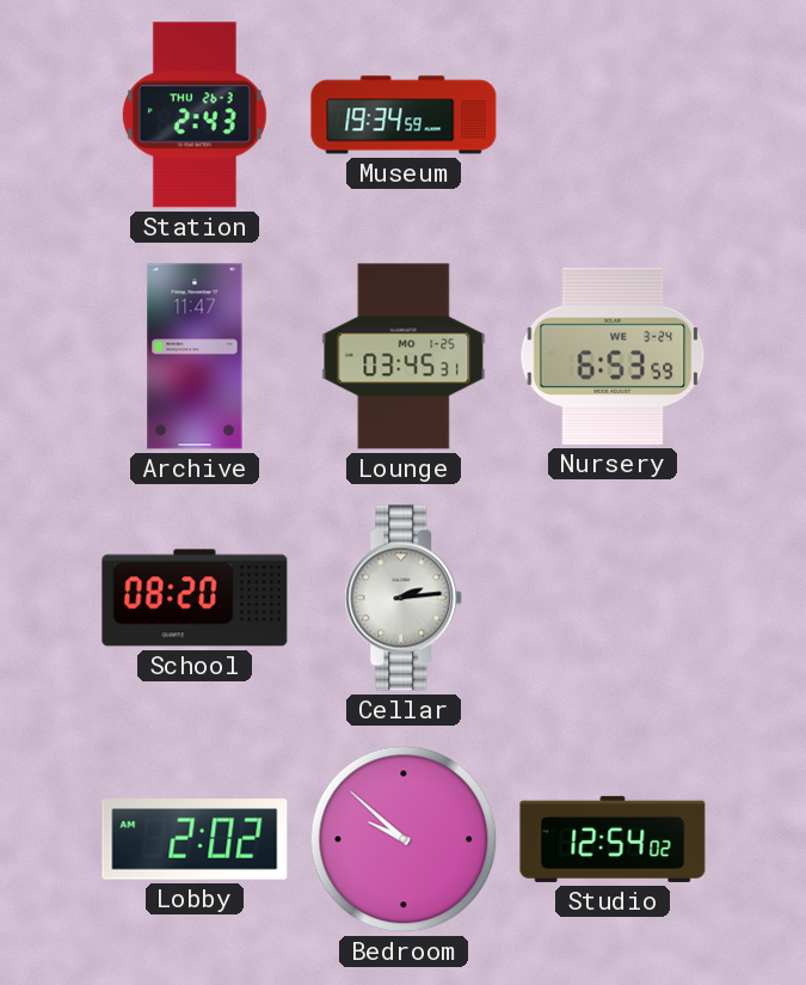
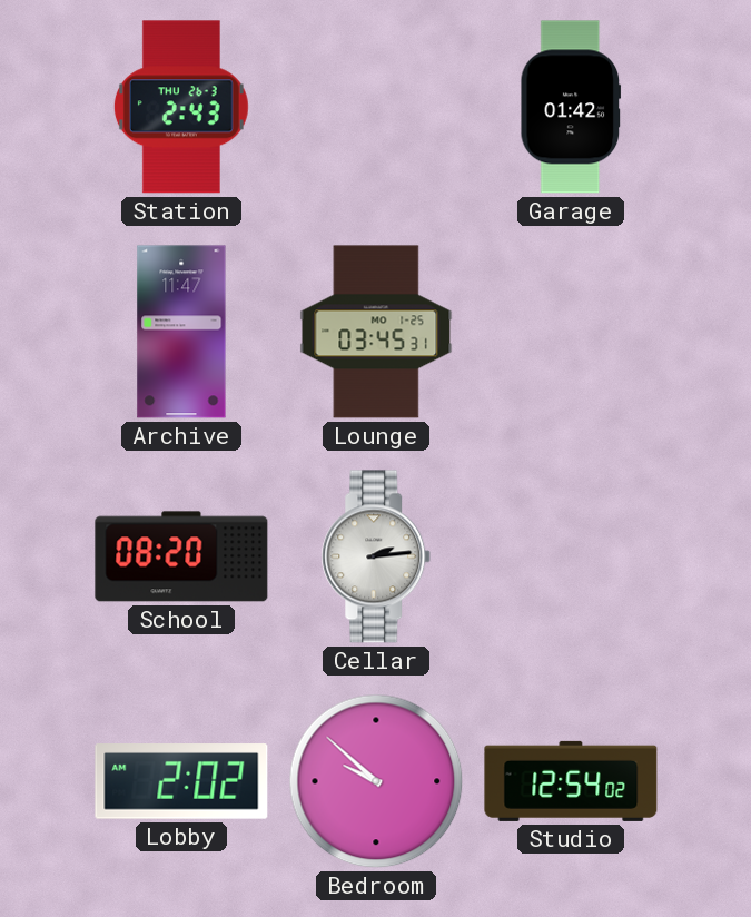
Museum: 19:34 -> none
Garage: none -> 01:42
Nursery: 6:53 -> none
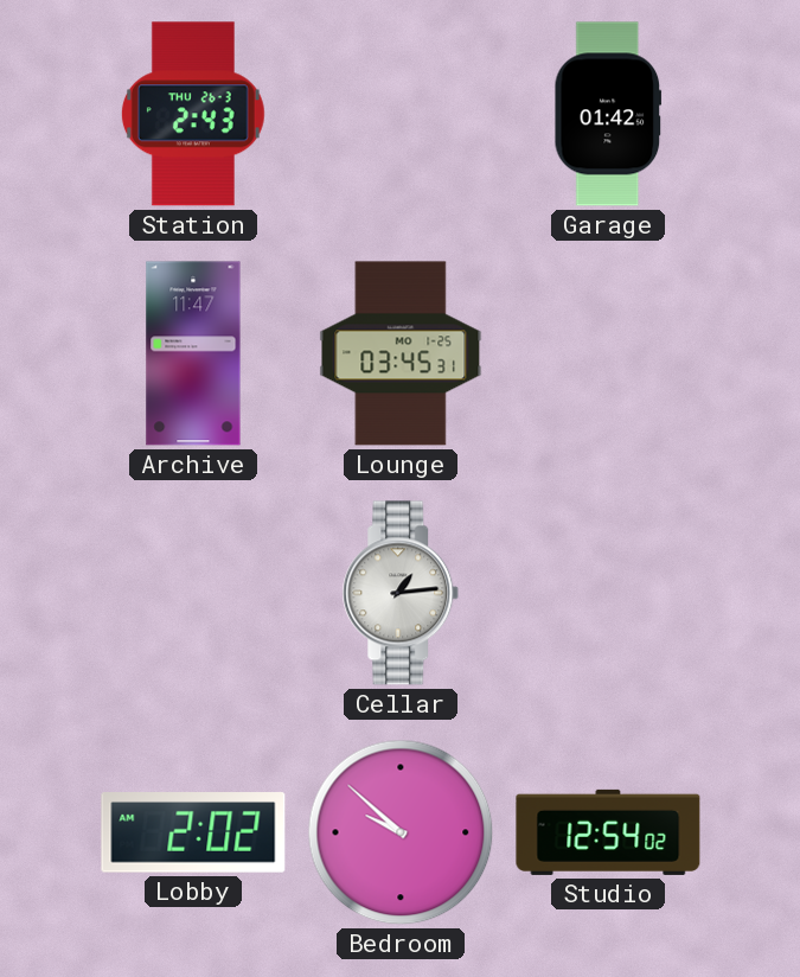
School: 08:20 -> none
Cellar: 2:14 -> 1:14
